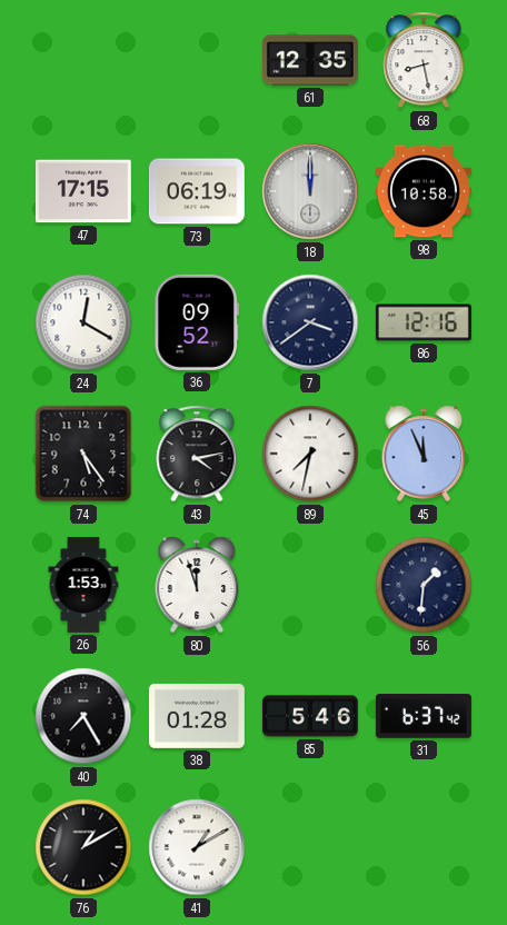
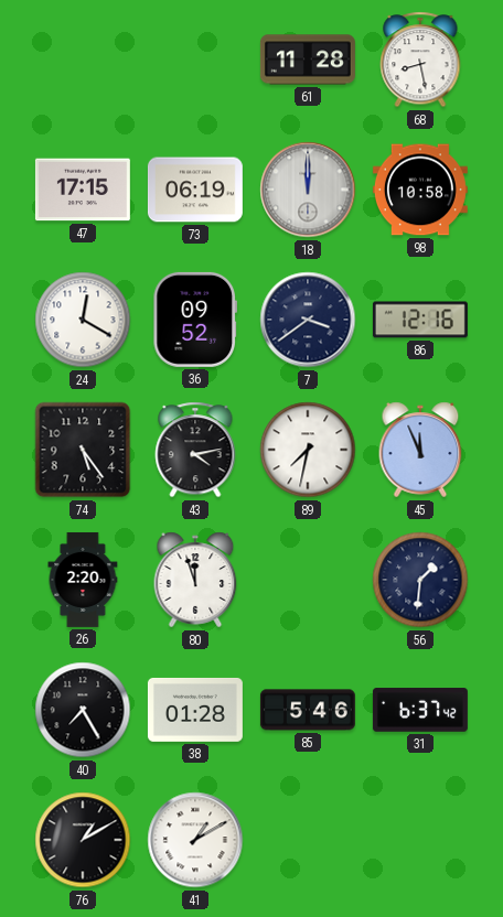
61: 12:35 -> 11:28
26: 1:53 -> 2:20
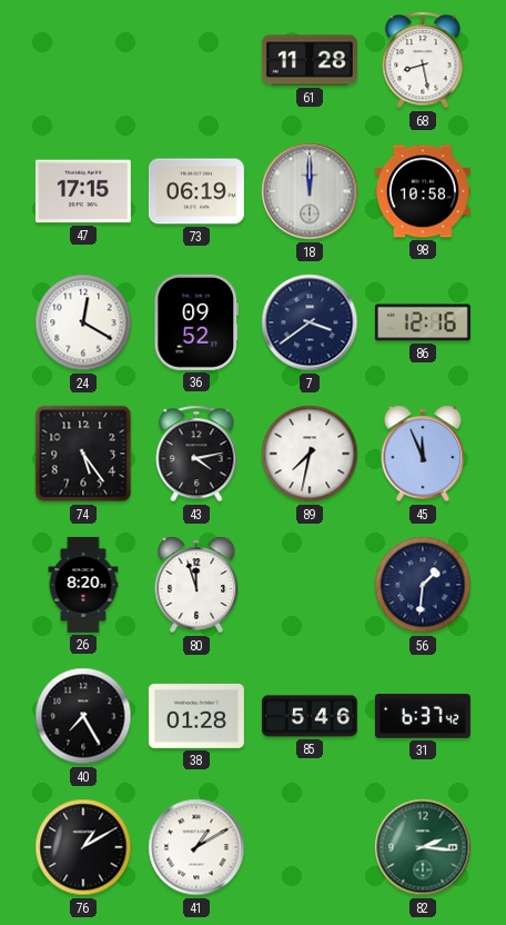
26: 2:20 -> 8:20
82: none -> 2:16
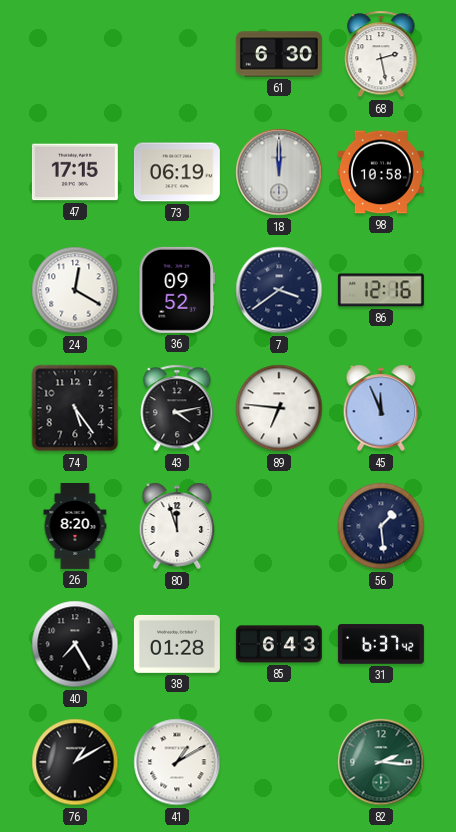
61: 11:28 -> 6:30
68: 8:28 -> 2:28
89: 7:32 -> 6:46
56: 1:31 -> 1:29
85: 5:46 -> 6:43
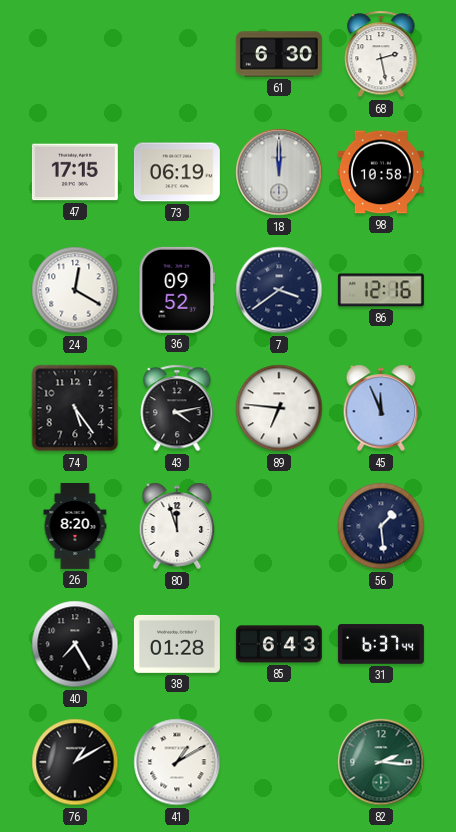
31: 6:37:42 -> 6:37:44
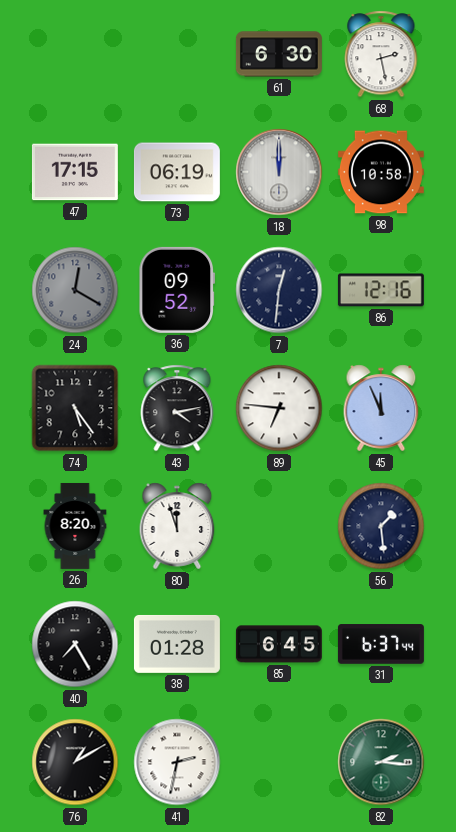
24 dial: white -> grey
7: 3:39 -> 12:31
85: 6:43 -> 6:45
41: 1:10 -> 2:32
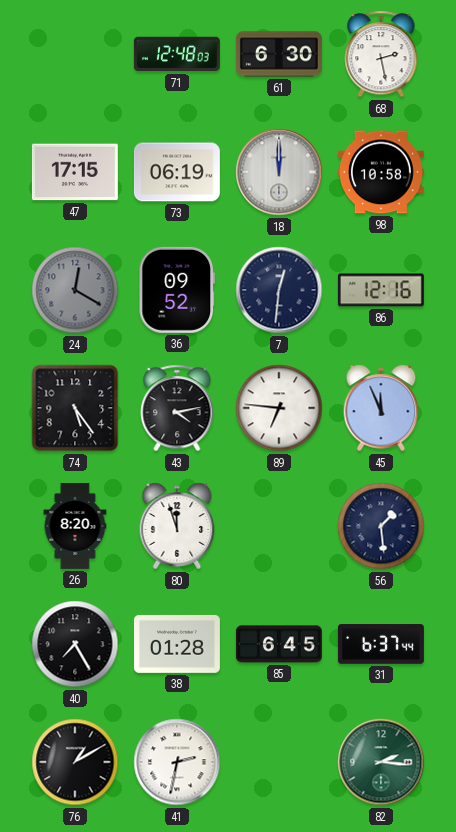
71: none -> 12:48
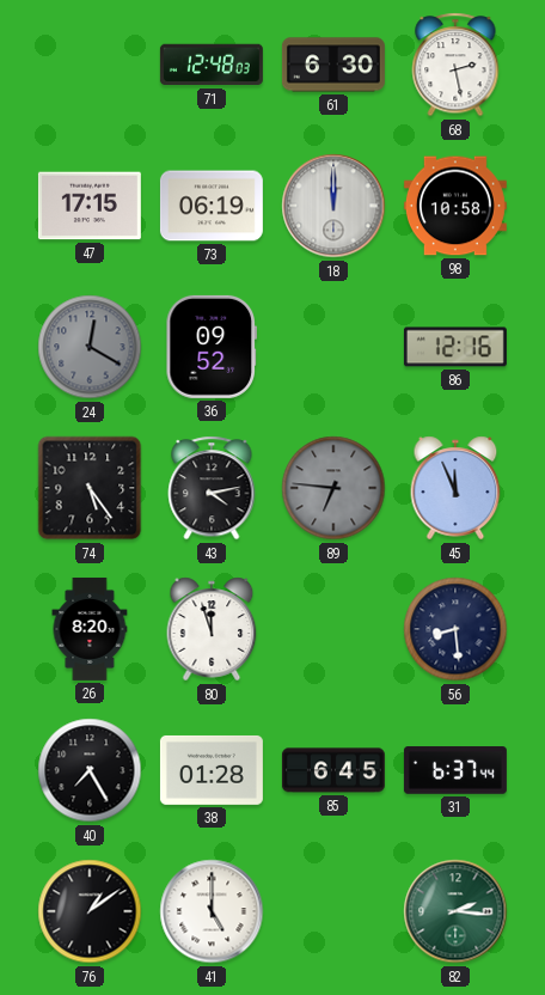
7: 12:31 -> none
89 dial: white -> grey
56: 1:29 -> 8:29
76: 1:10 -> 1:09
41: 2:32 -> 5:00
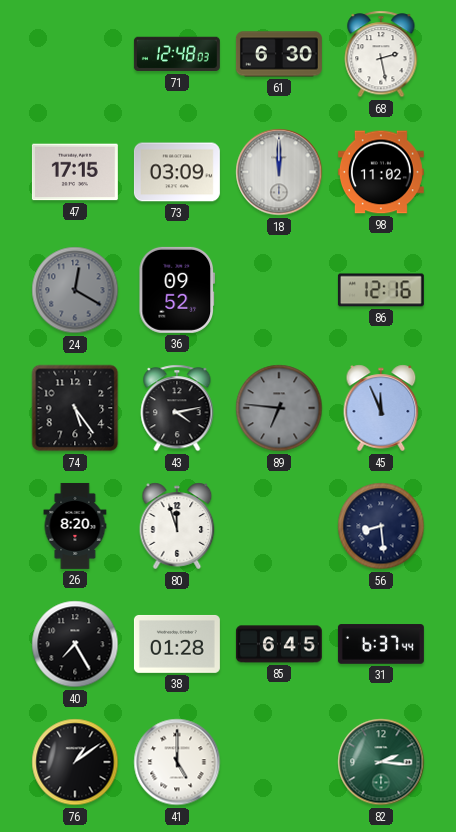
73: 06:19 -> 03:09
98: 10:58 -> 11:02
